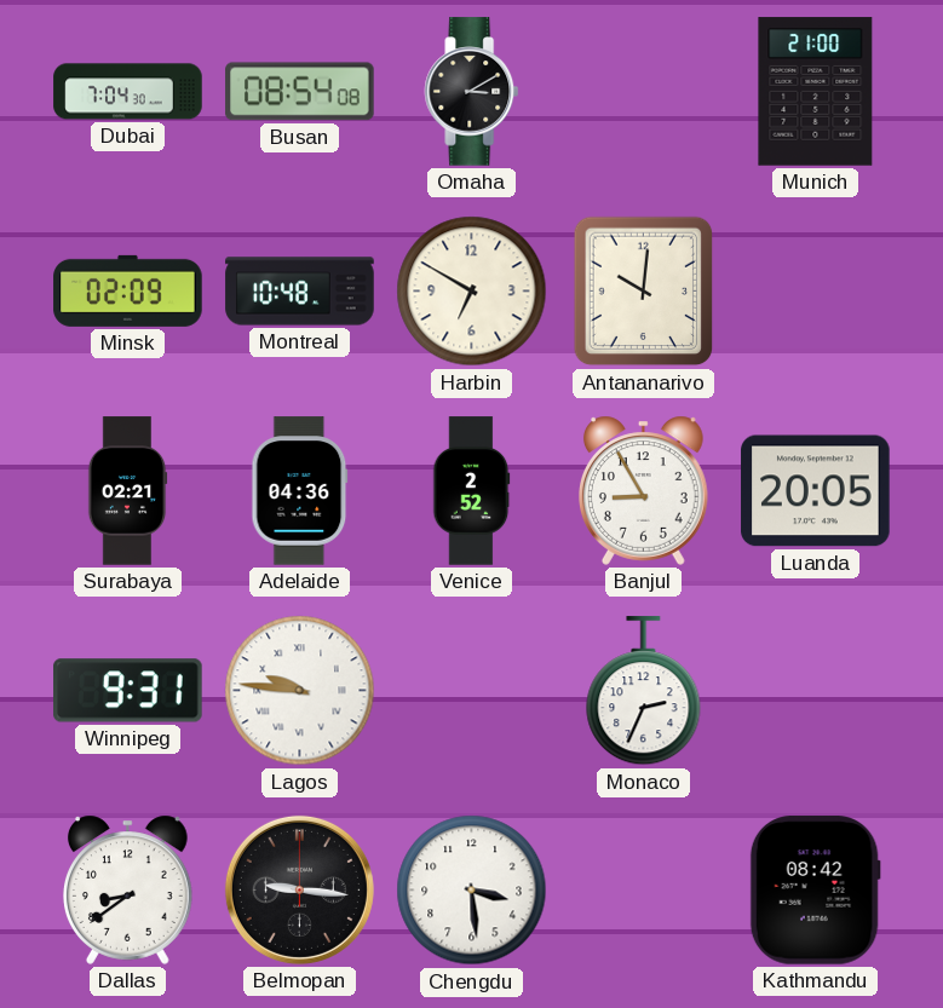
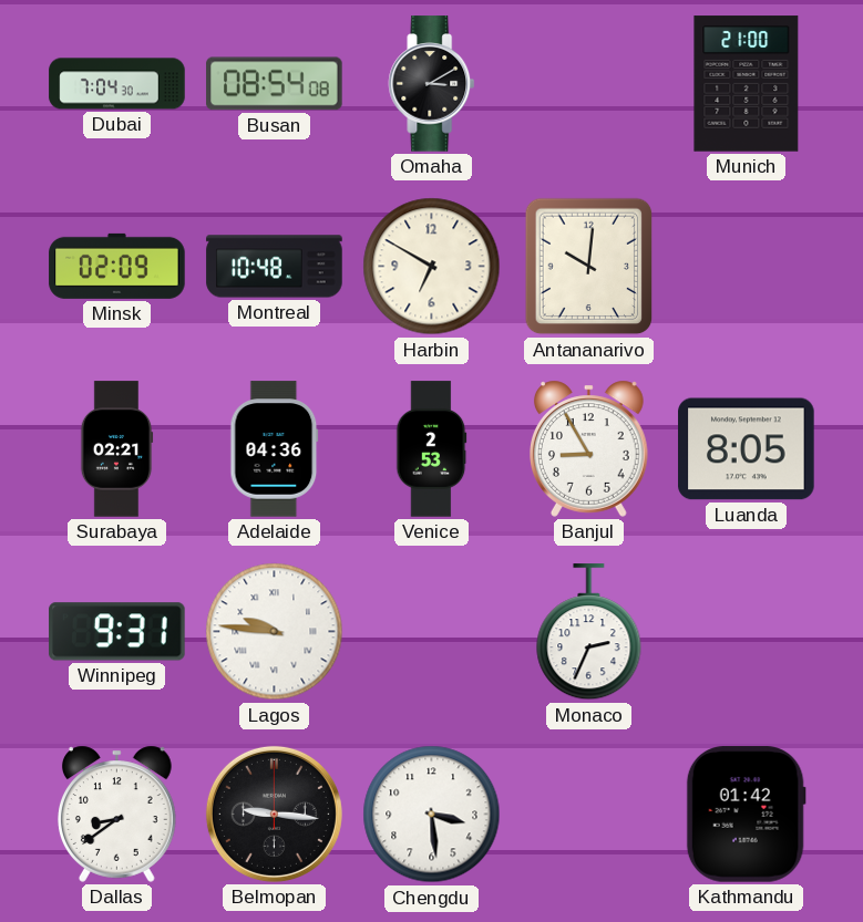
Venice: 2:52 -> 2:53
Luanda: 20:05 -> 8:05
Kathmandu: 08:42 -> 01:42
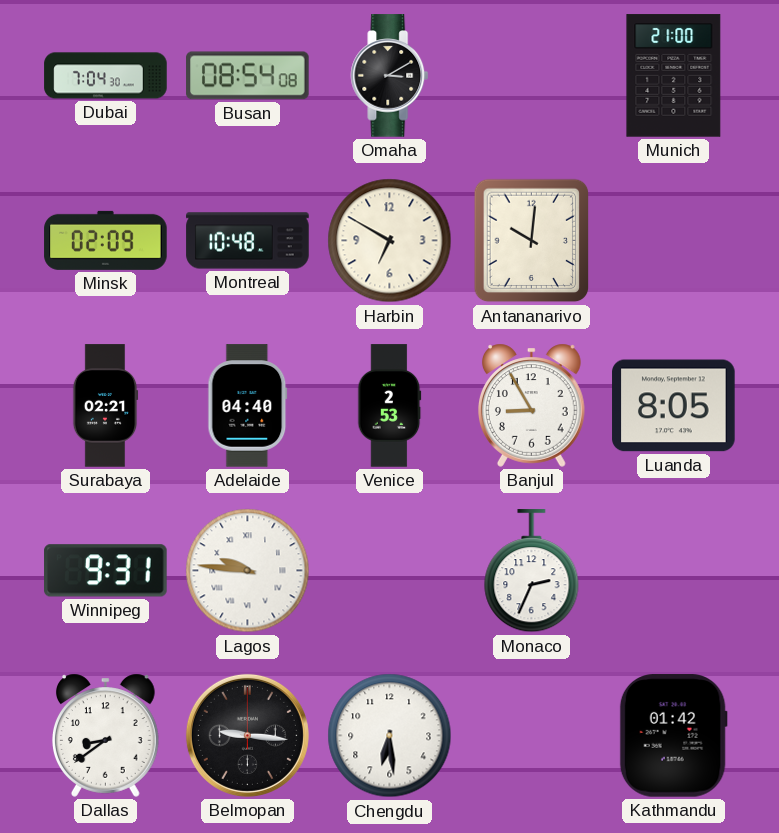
Adelaide: 04:36 -> 04:40
Chengdu: 3:29 -> 6:29
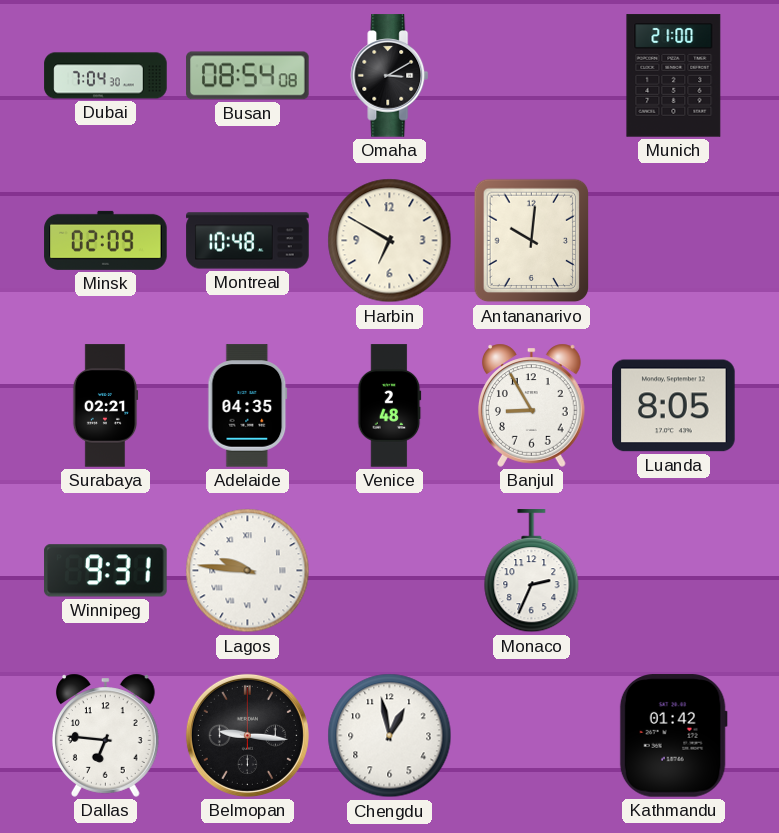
Adelaide: 04:40 -> 04:35
Venice: 2:53 -> 2:48
Dallas: 8:39 -> 6:46
Chengdu: 6:29 -> 12:58
